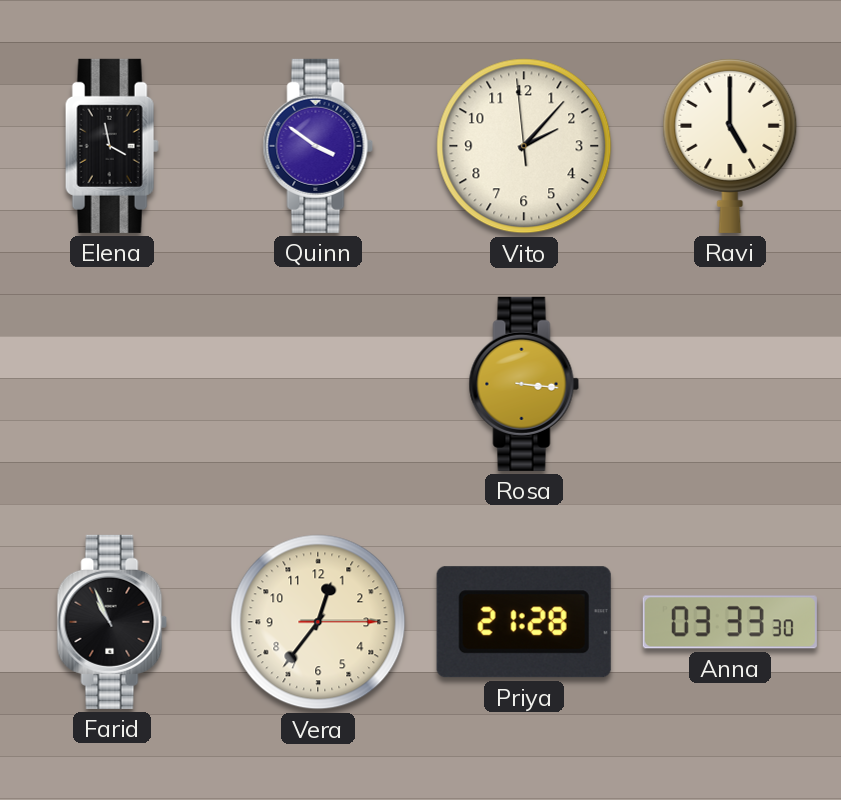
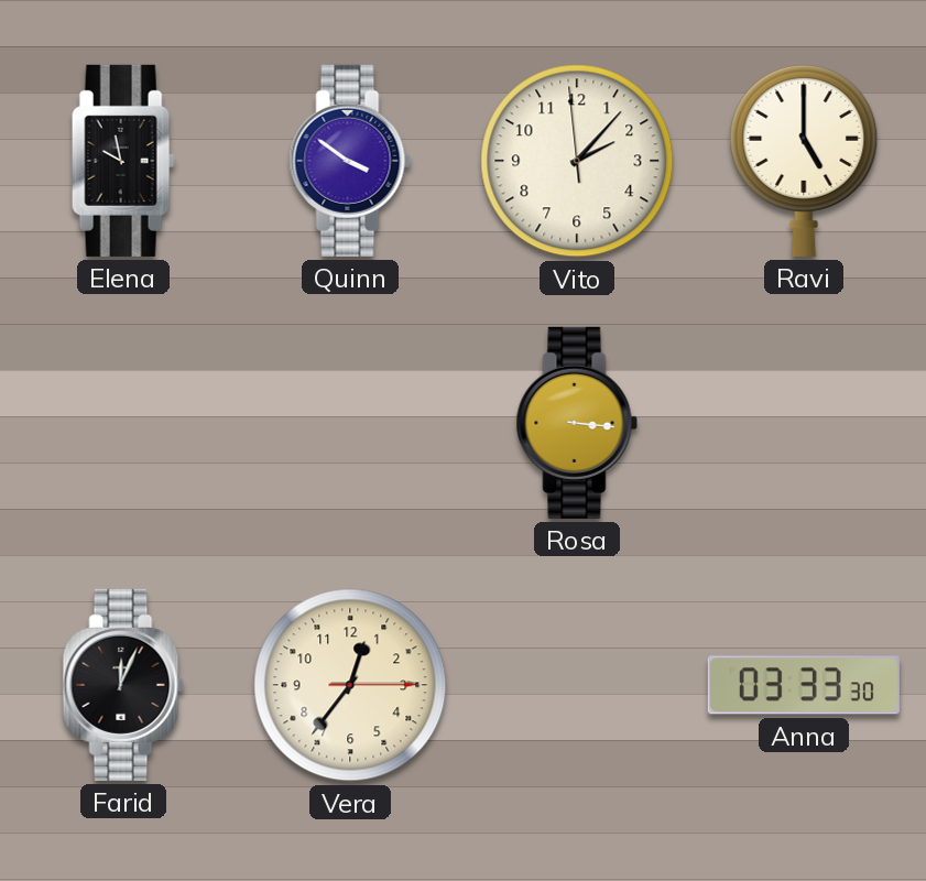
Elena: 3:58 -> 9:58
Farid: 10:56 -> 12:04
Priya: 21:28 -> none
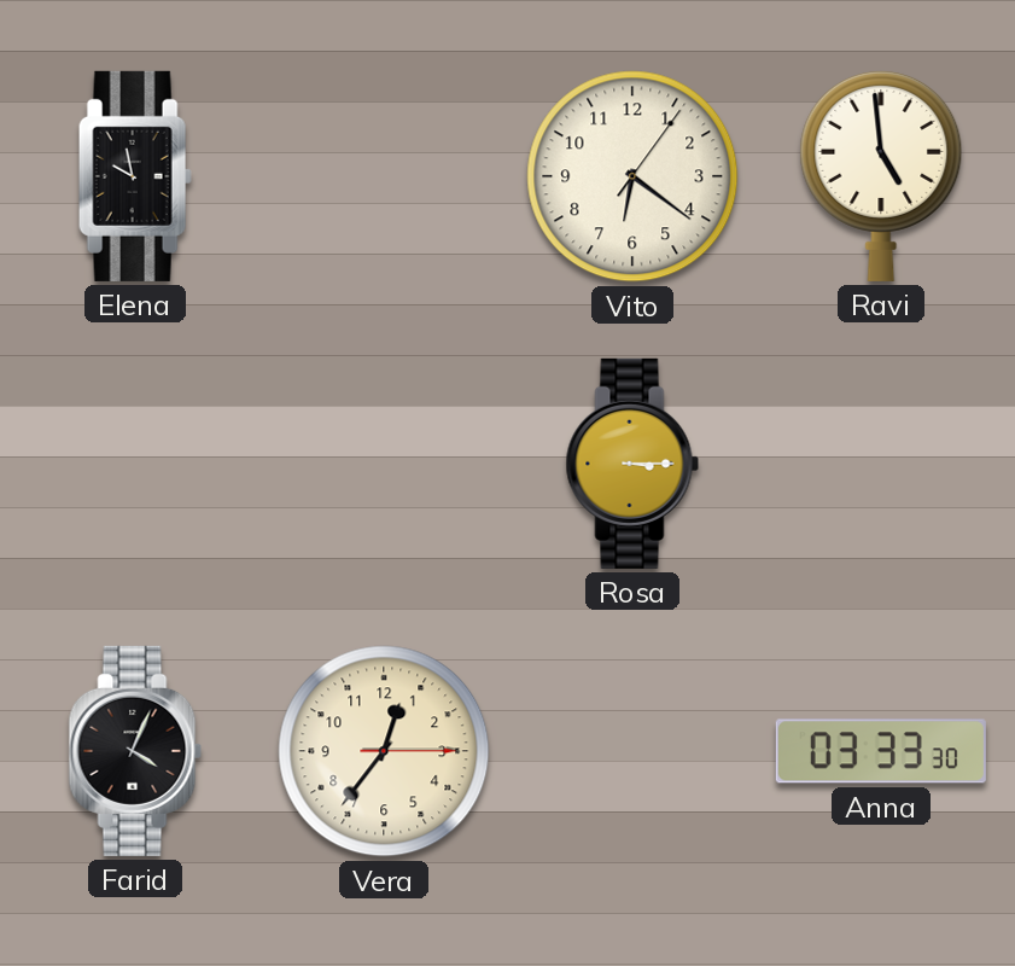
Quinn: 3:51 -> none
Vito: 2:06 -> 6:21
Ravi: 5:00 -> 4:59
Rosa: 3:16 -> 3:15
Farid: 12:04 -> 4:04
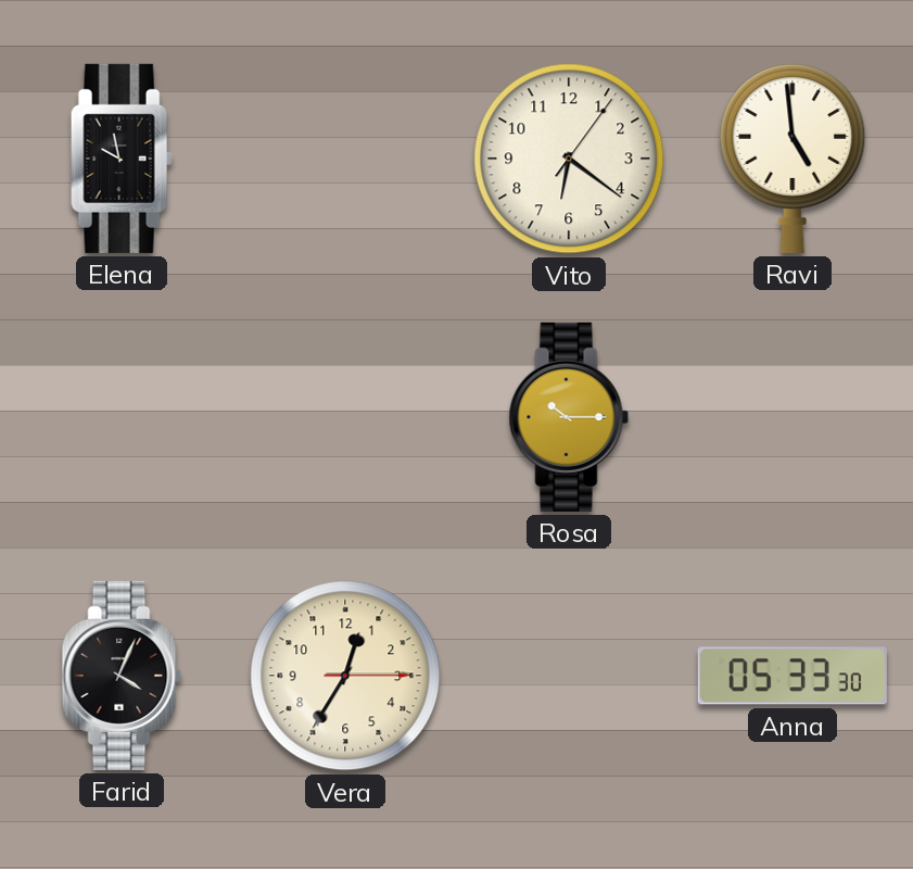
Rosa: 3:15 -> 10:15
Vera: 12:36 -> 12:35
Anna: 03:33 -> 05:33
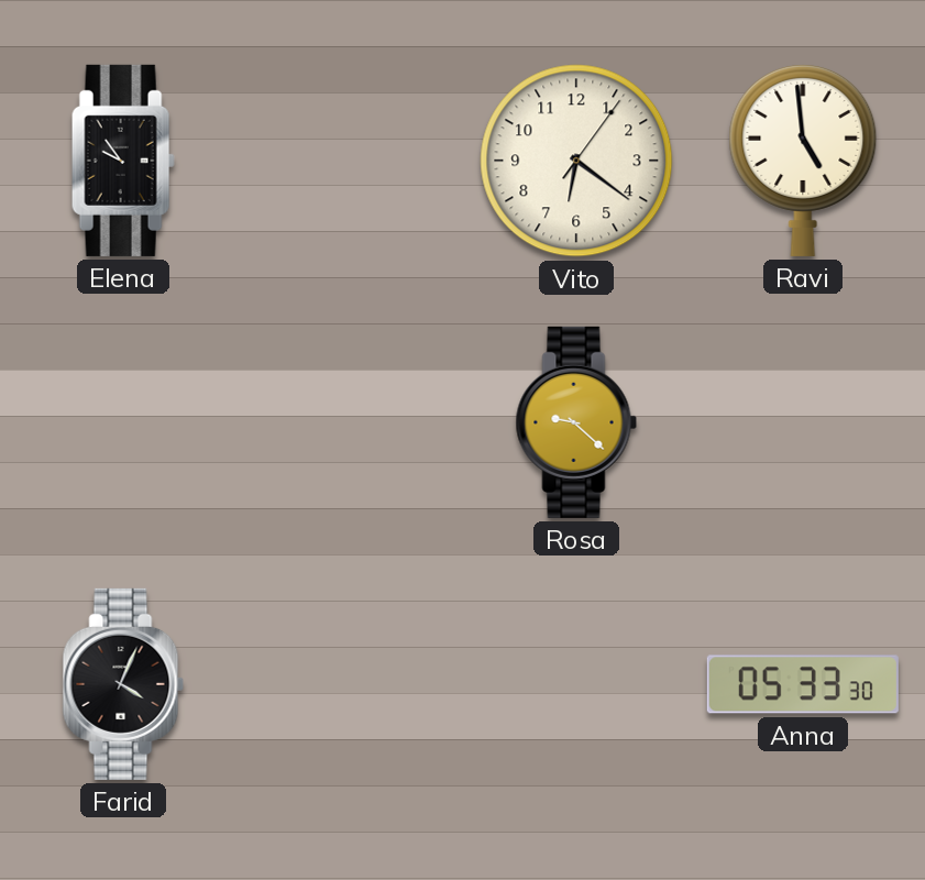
Elena: 9:58 -> 9:54
Rosa: 10:15 -> 9:22
Vera: 12:35 -> none
